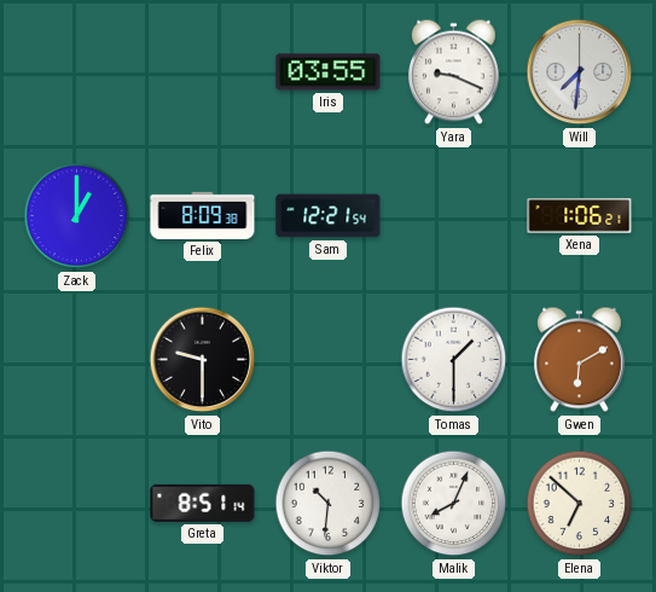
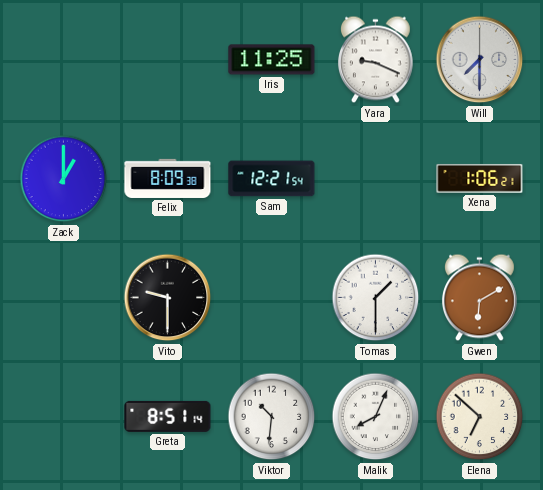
Iris: 03:55 -> 11:25
Will: 7:31 -> 7:30
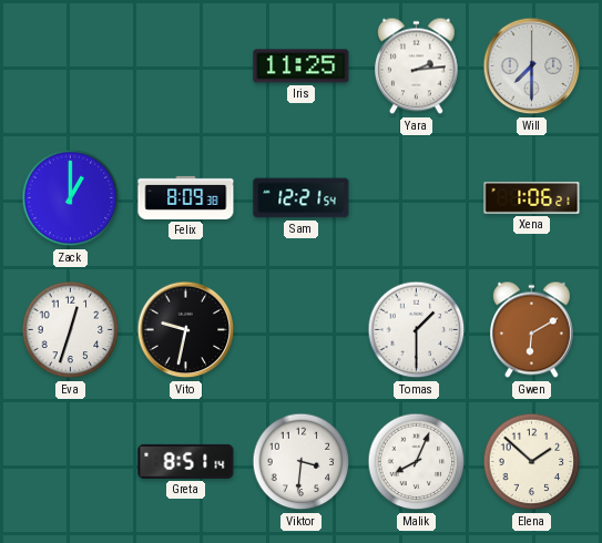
Yara: 9:19 -> 2:14
Eva: none -> 12:33
Vito: 9:30 -> 9:32
Viktor: 10:31 -> 3:31
Elena: 6:52 -> 1:52
